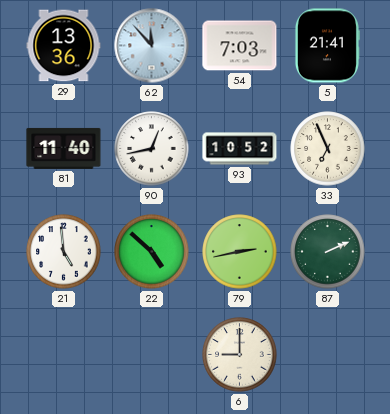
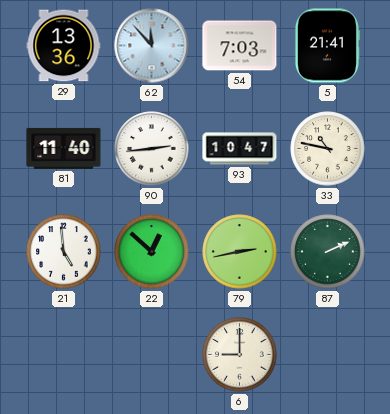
90: 12:43 -> 2:44
93: 10:52 -> 10:47
33: 6:56 -> 10:47
22: 4:52 -> 12:52
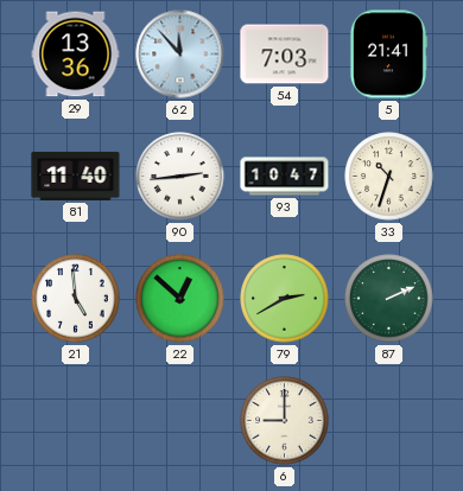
33: 10:47 -> 10:33
79: 2:43 -> 2:40
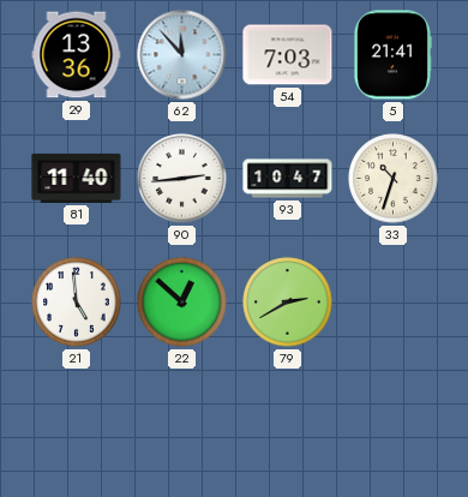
87: 2:11 -> none
6: 9:00 -> none
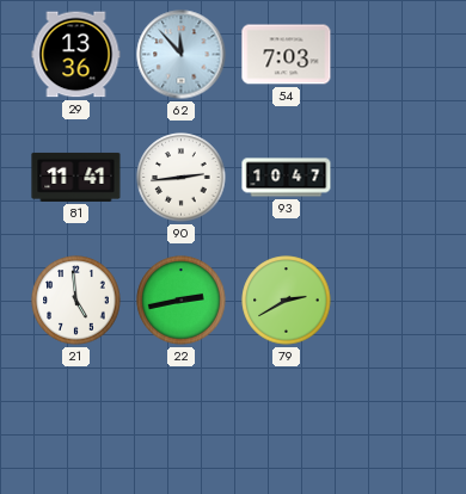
5: 21:41 -> none
81: 11:40 -> 11:41
33: 10:33 -> none
22: 12:52 -> 2:43
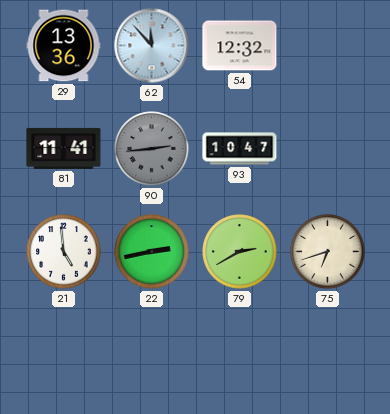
54: 7:03 -> 12:32
90 dial: white -> grey
75: none -> 6:42
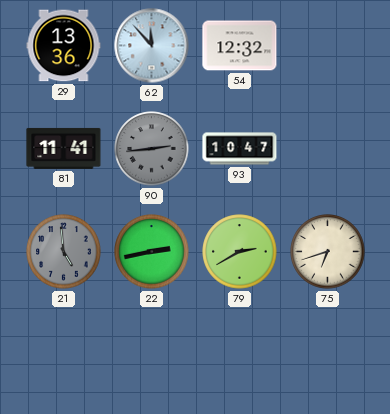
21 dial: white -> grey
